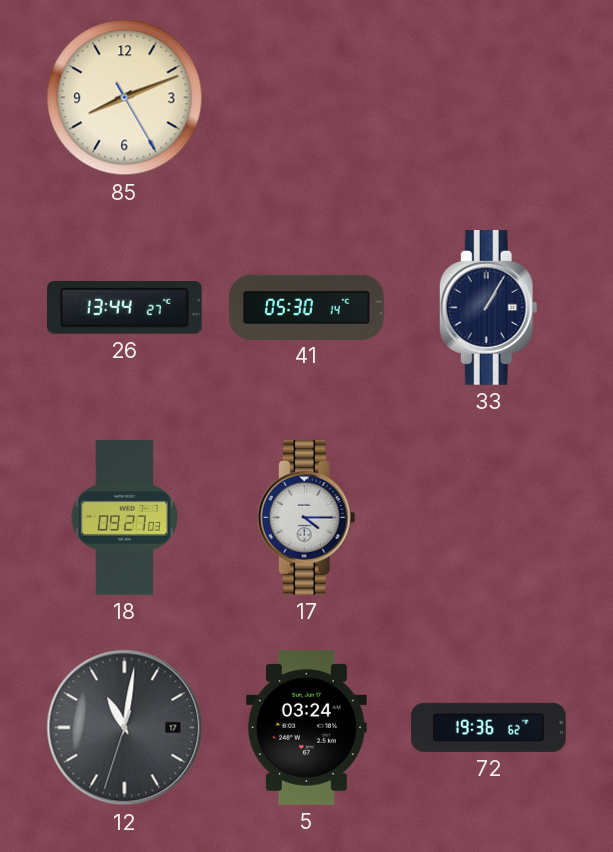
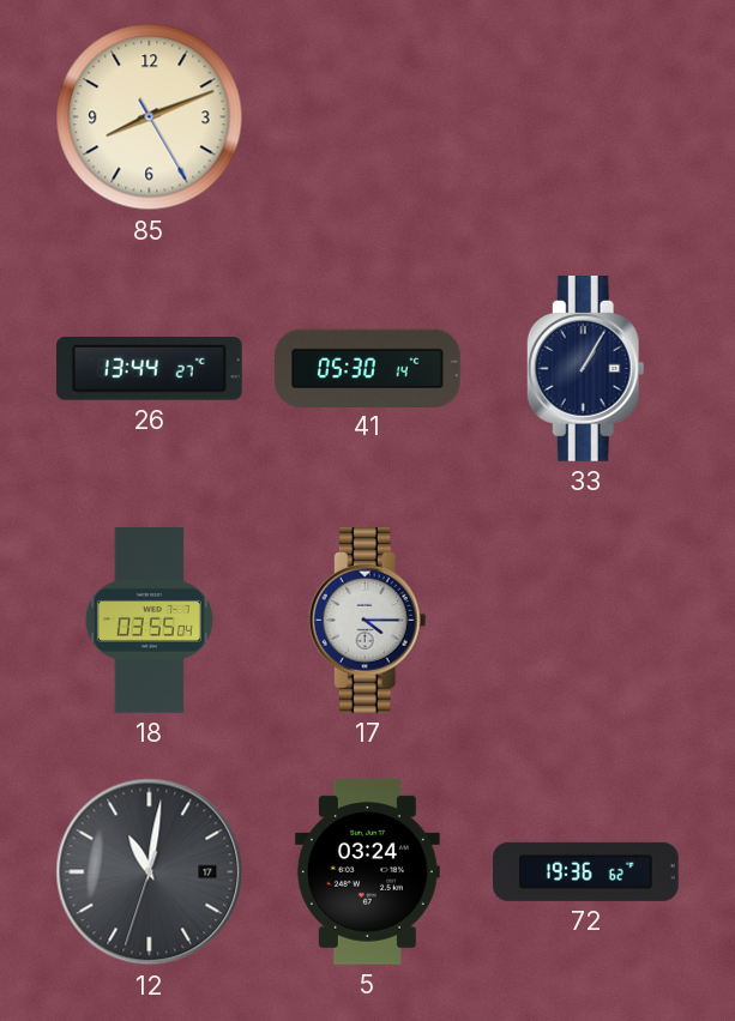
18: 09:27 -> 03:55
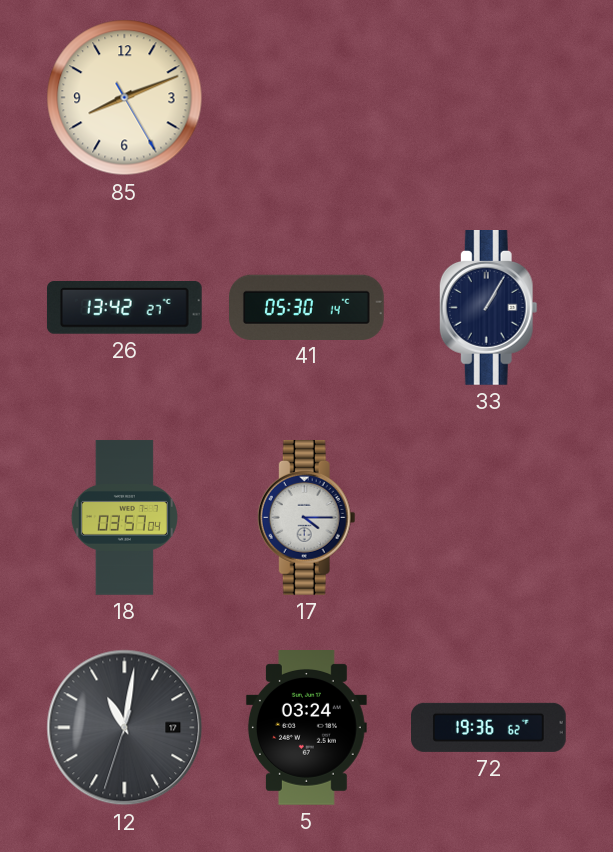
26: 13:44 -> 13:42
18: 03:55 -> 03:57
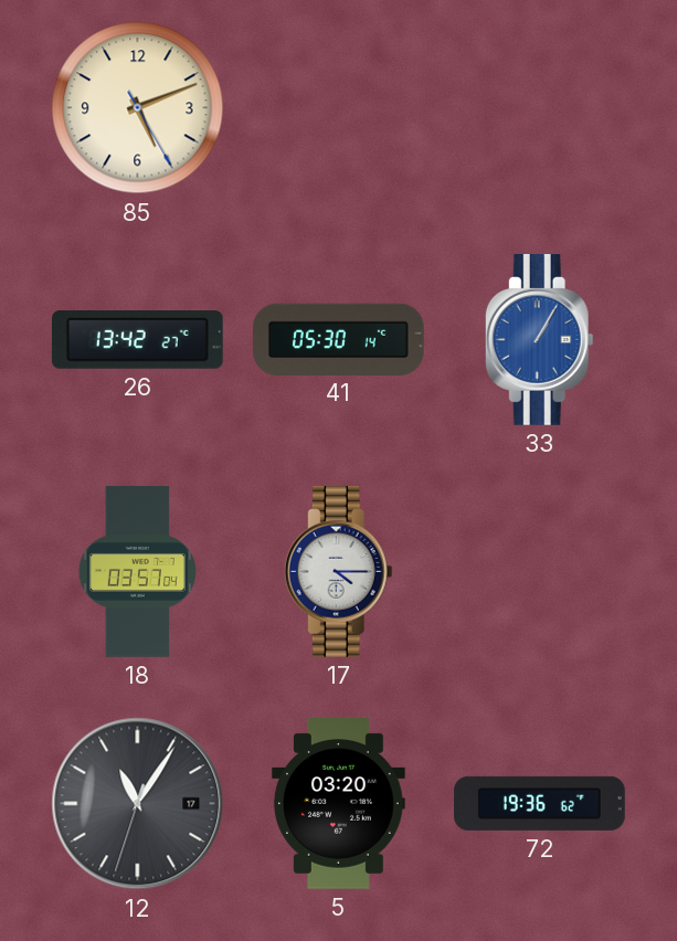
85: 8:11 -> 5:11
33 dial: navy -> blue
12: 11:01 -> 11:05
5: 03:24 -> 03:20
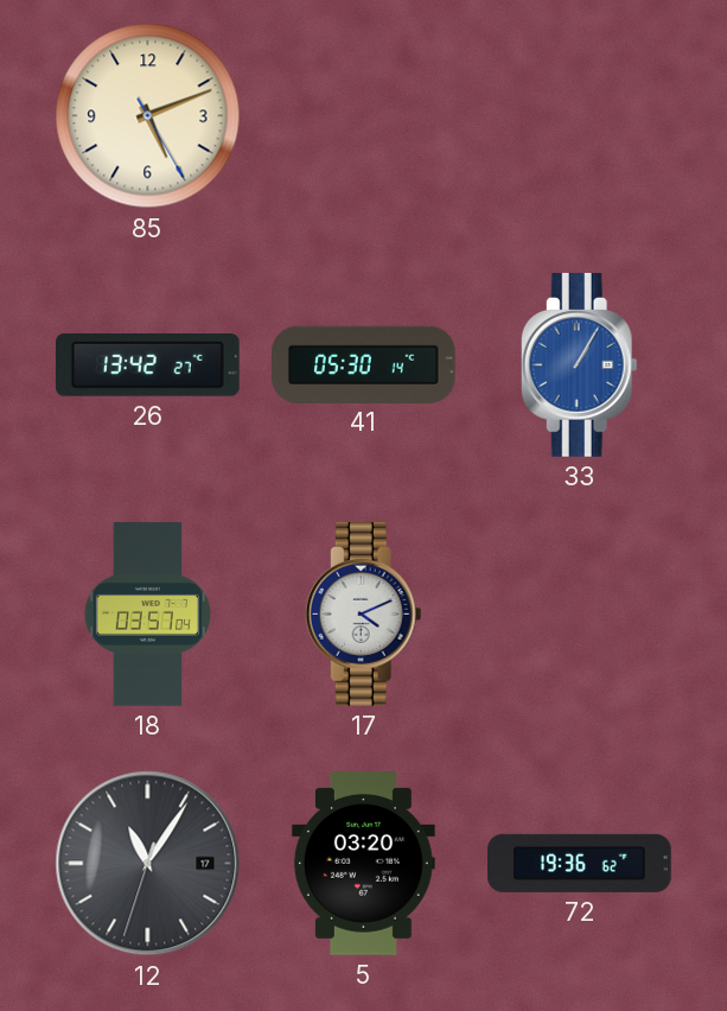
17: 4:15 -> 4:11
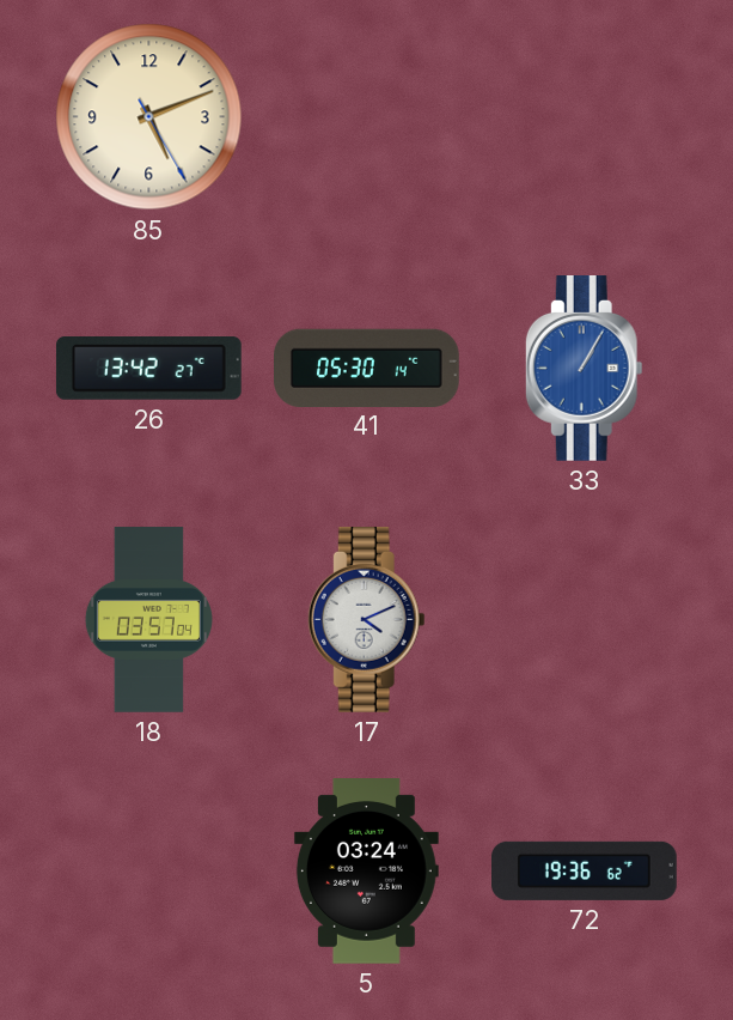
12: 11:05 -> none
5: 03:20 -> 03:24
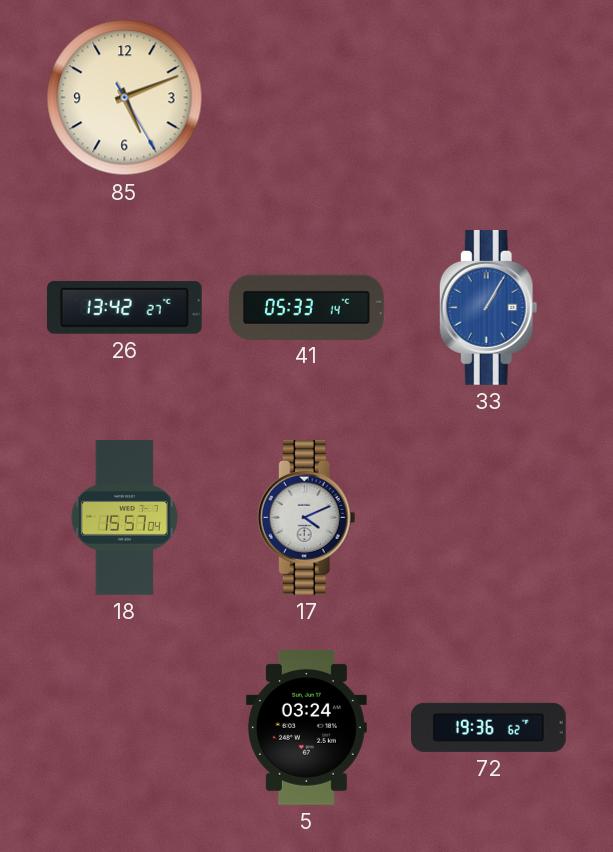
41: 05:30 -> 05:33
18: 03:57 -> 15:57
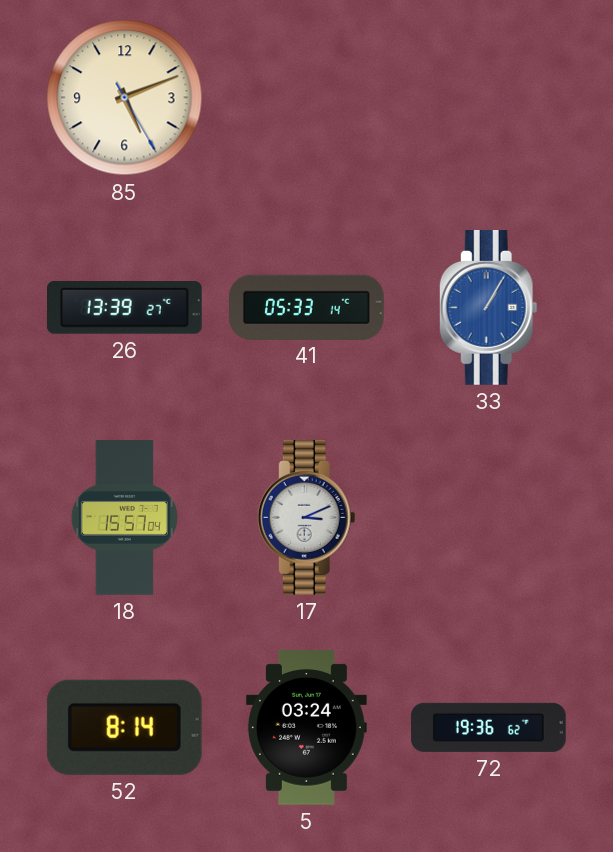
26: 13:42 -> 13:39
17: 4:11 -> 3:11
52: none -> 8:14
